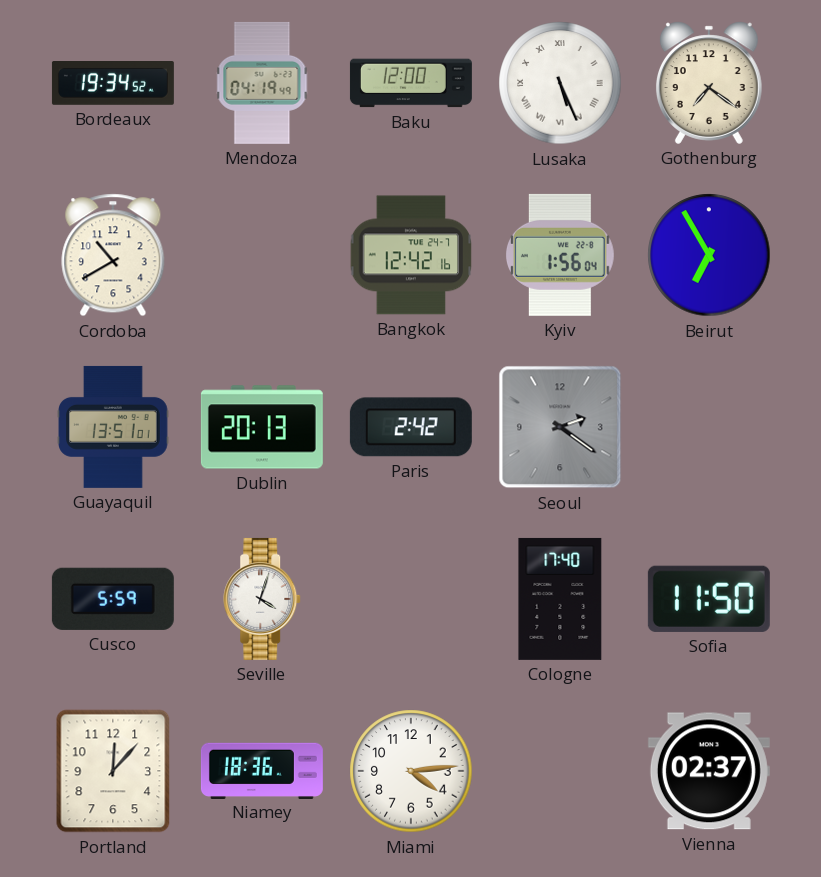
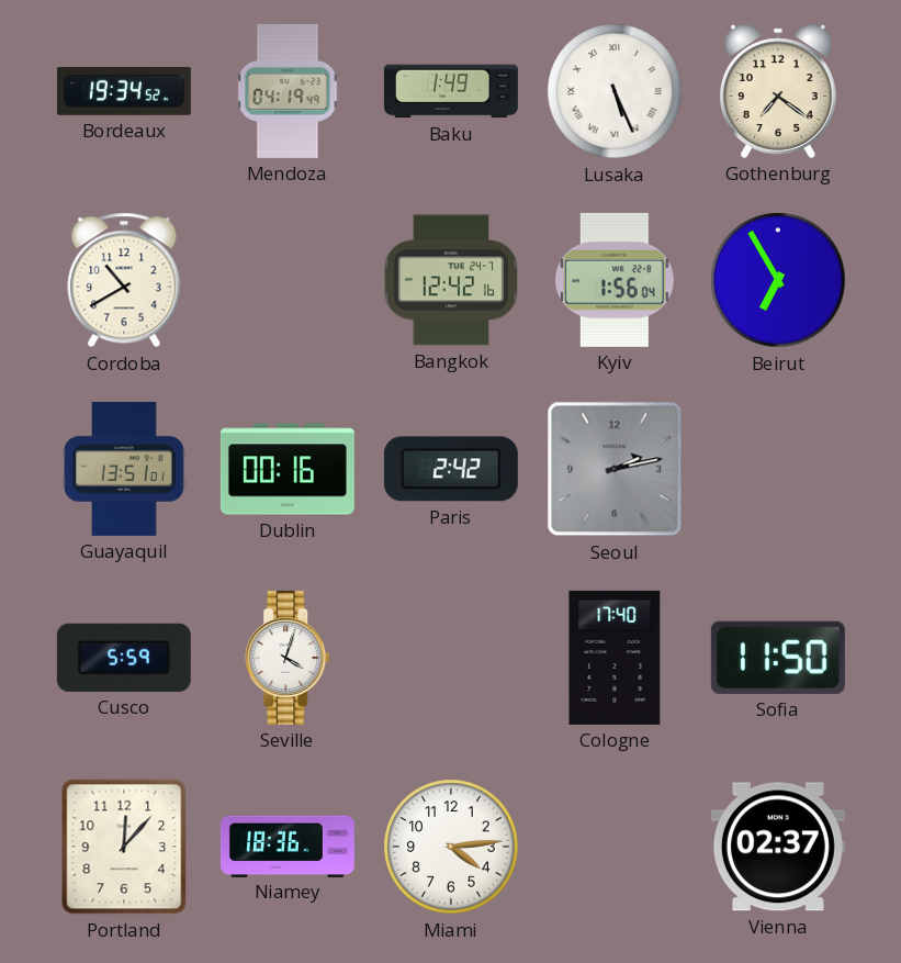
Baku: 12:00 -> 1:49
Dublin: 20:13 -> 00:16
Seoul: 2:21 -> 2:13
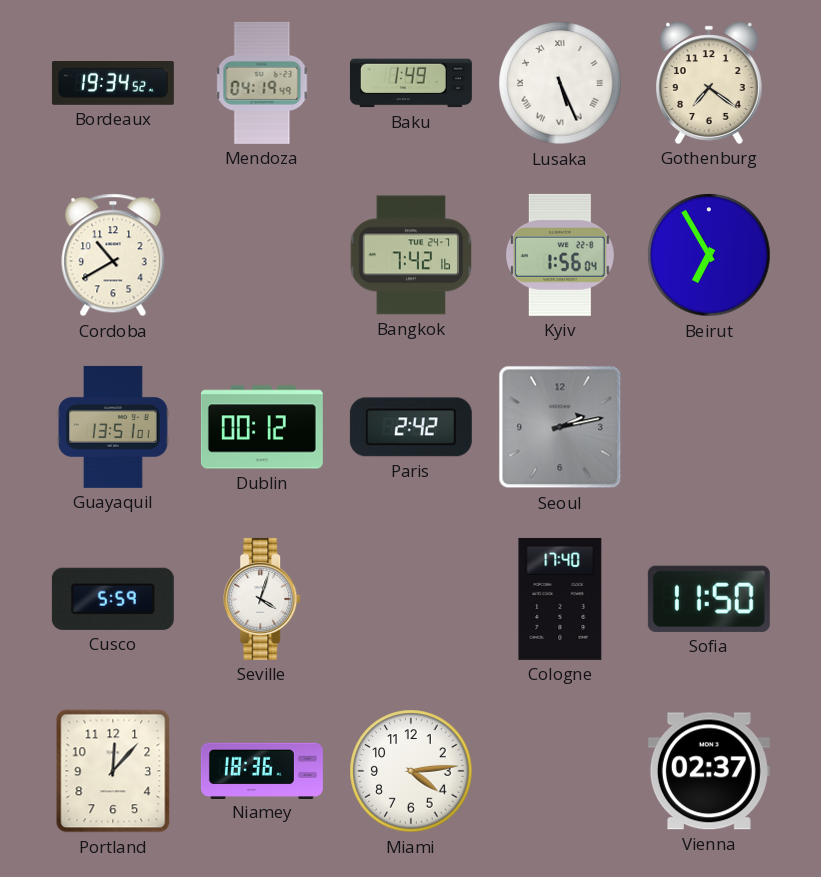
Bangkok: 12:42 -> 7:42
Dublin: 00:16 -> 00:12
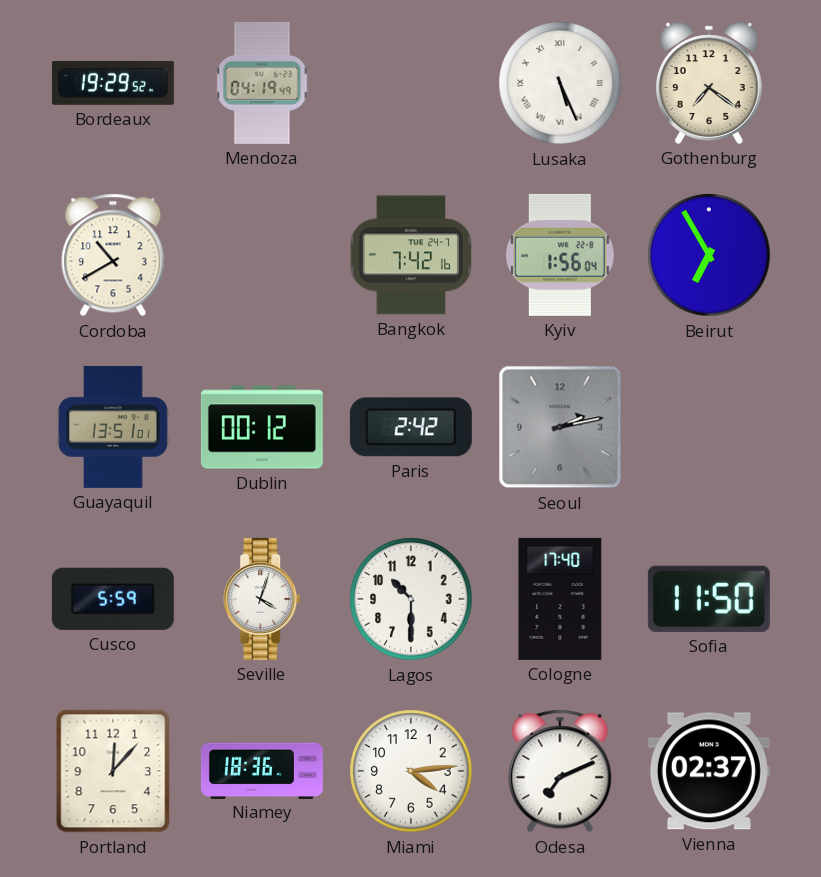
Bordeaux: 19:34 -> 19:29
Baku: 1:49 -> none
Lagos: none -> 10:30
Odesa: none -> 7:11
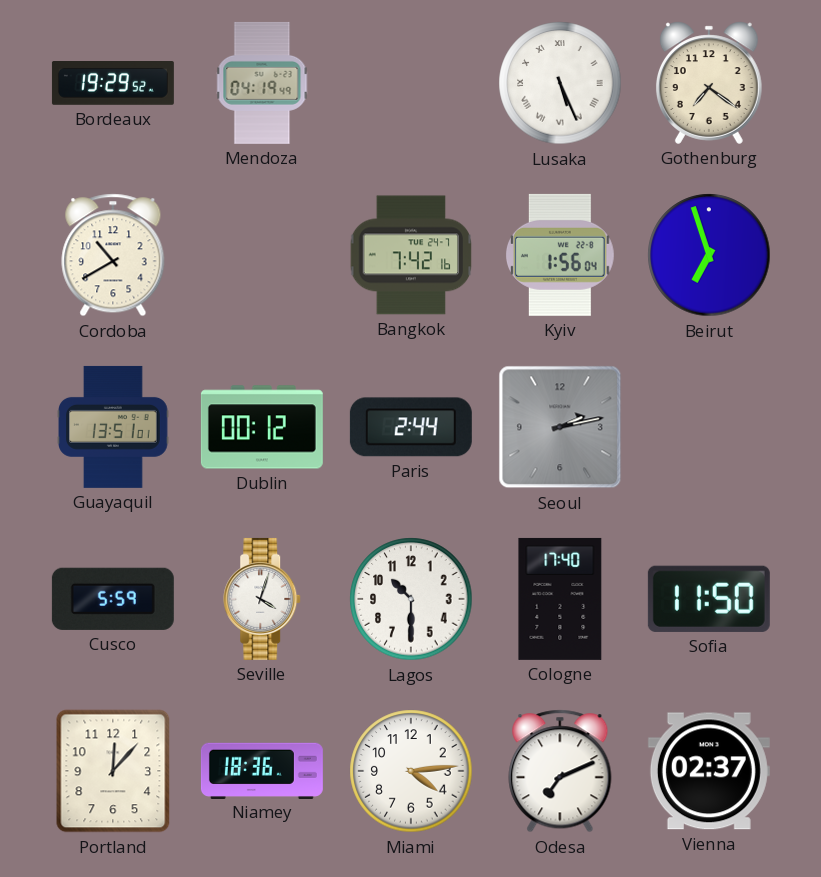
Beirut: 6:55 -> 6:57
Paris: 2:42 -> 2:44
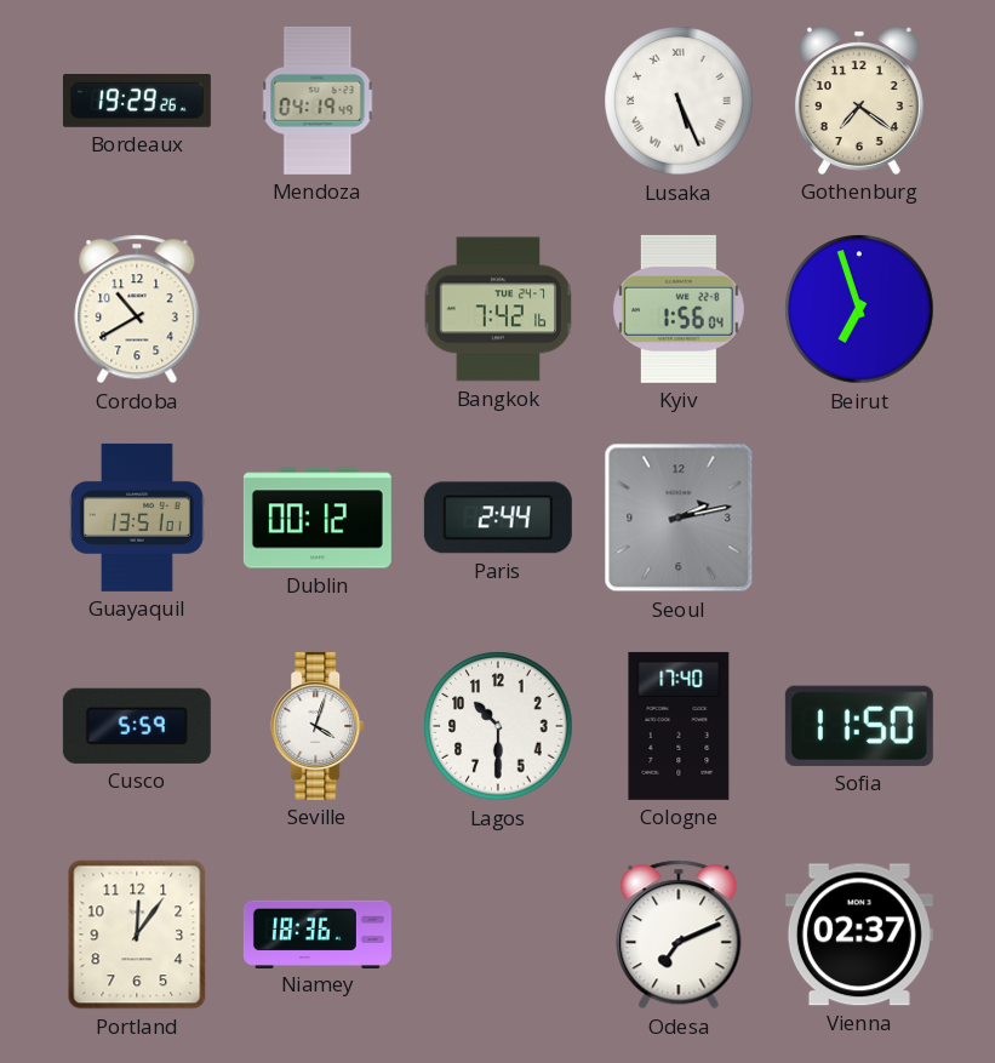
Bordeaux: 19:29:52 -> 19:29:26
Portland: 12:07 -> 12:06
Miami: 4:14 -> none
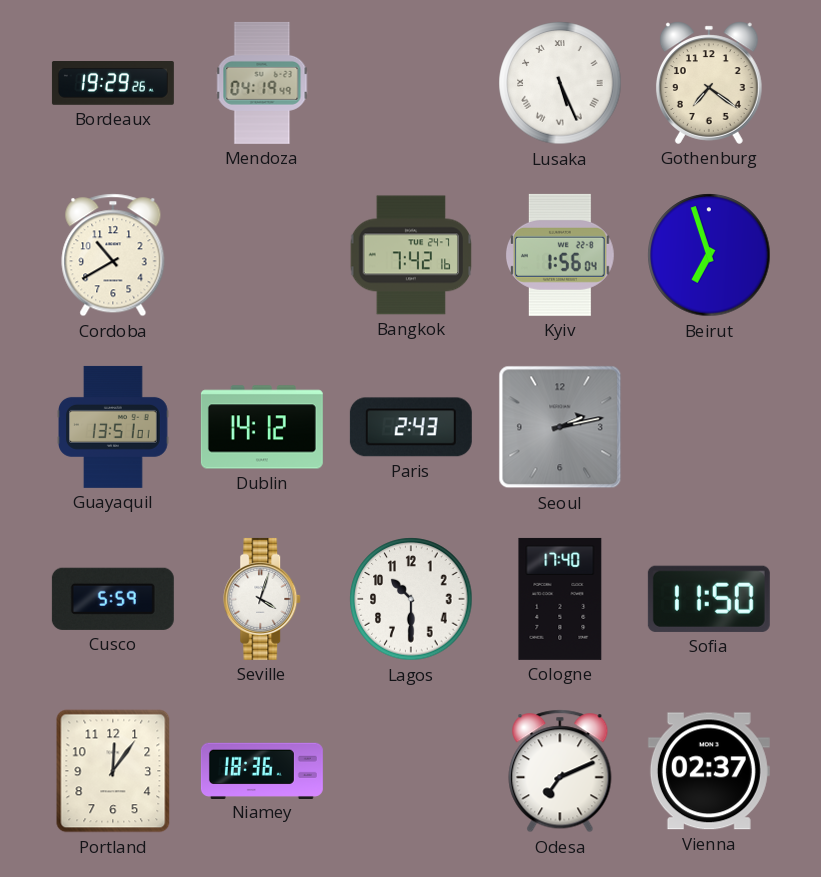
Dublin: 00:12 -> 14:12
Paris: 2:44 -> 2:43
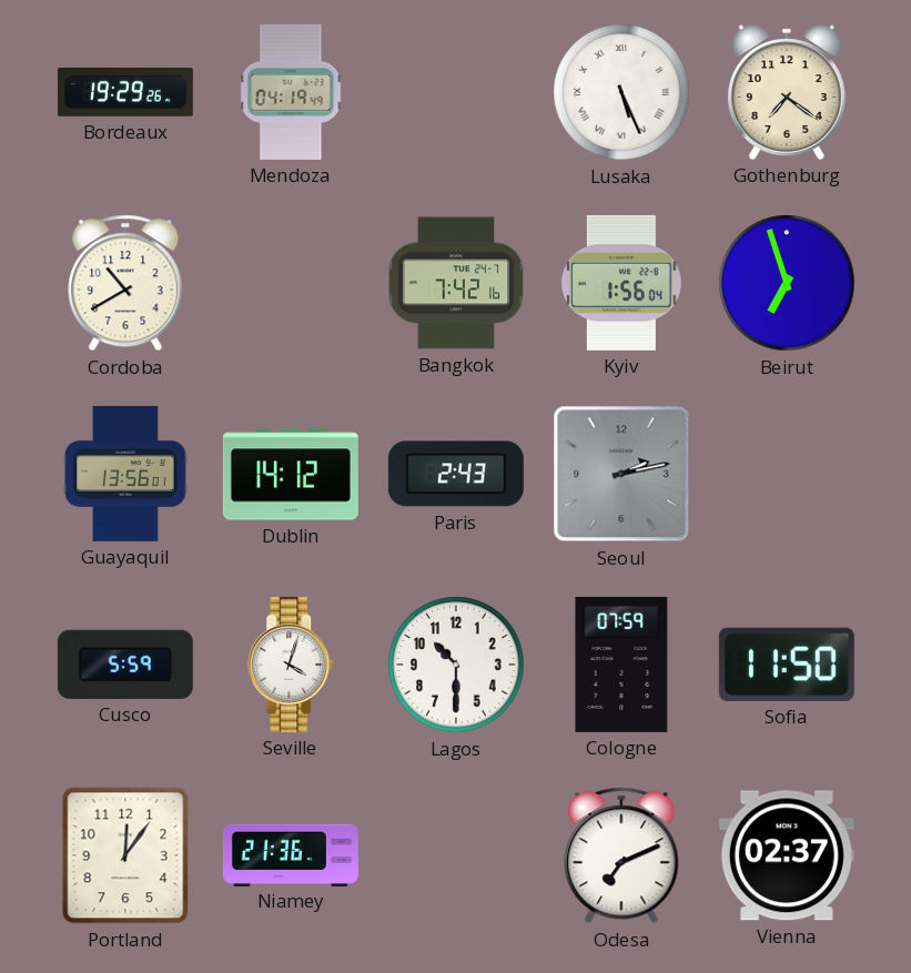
Guayaquil: 13:51 -> 13:56
Cologne: 17:40 -> 07:59
Niamey: 18:36 -> 21:36
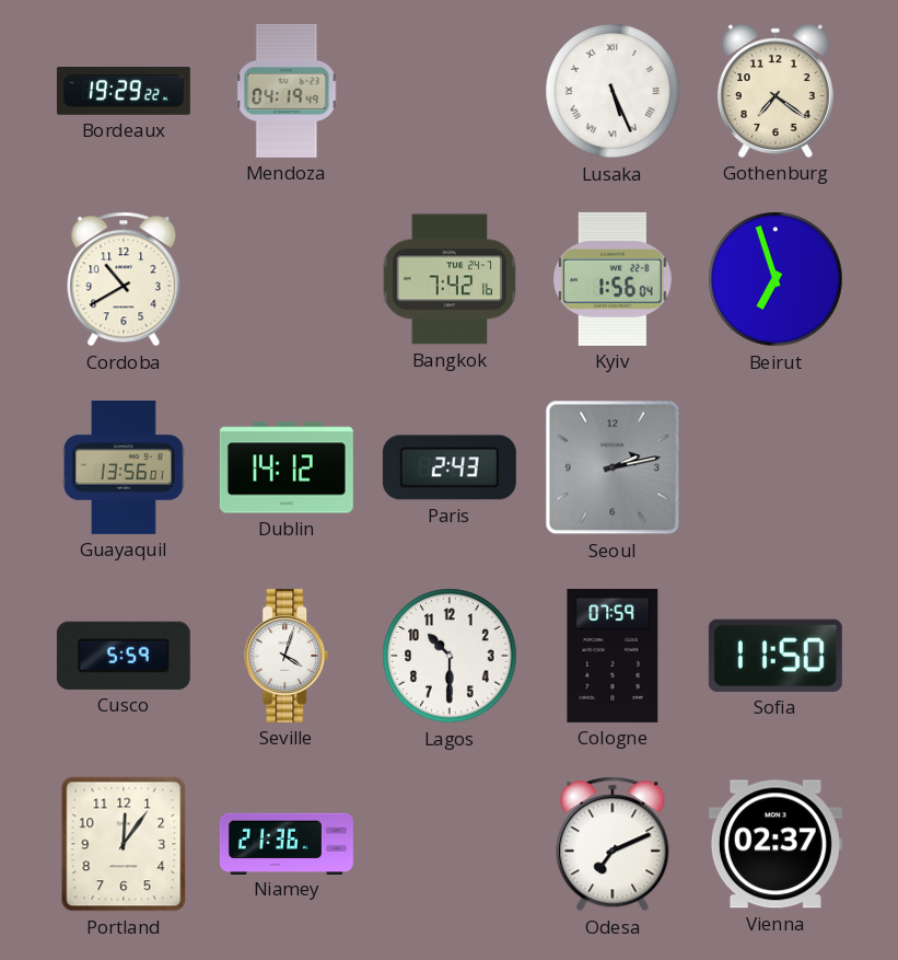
Bordeaux: 19:29:26 -> 19:29:22
